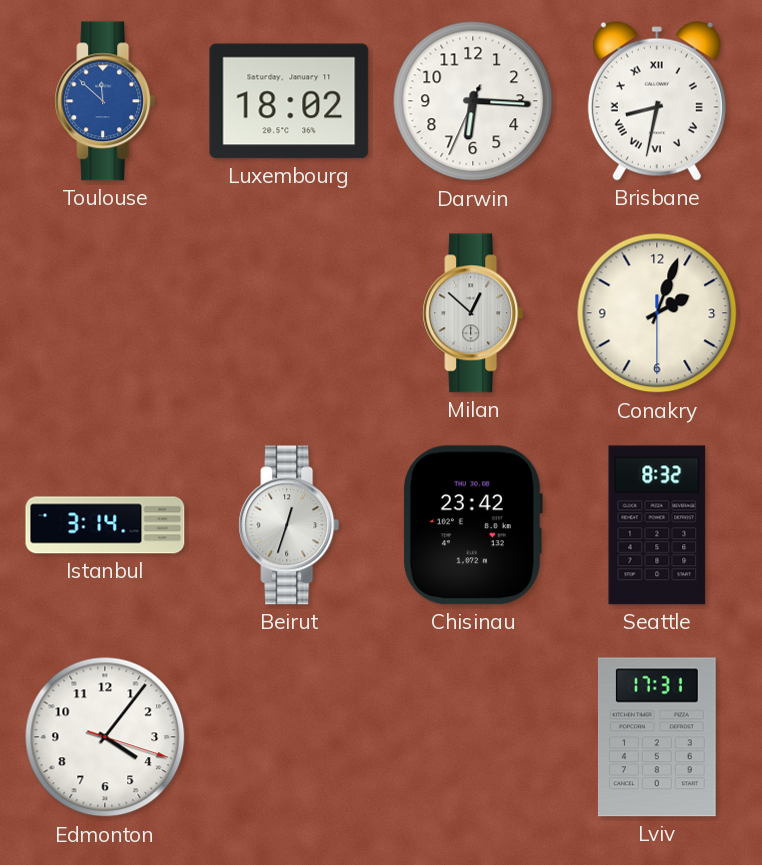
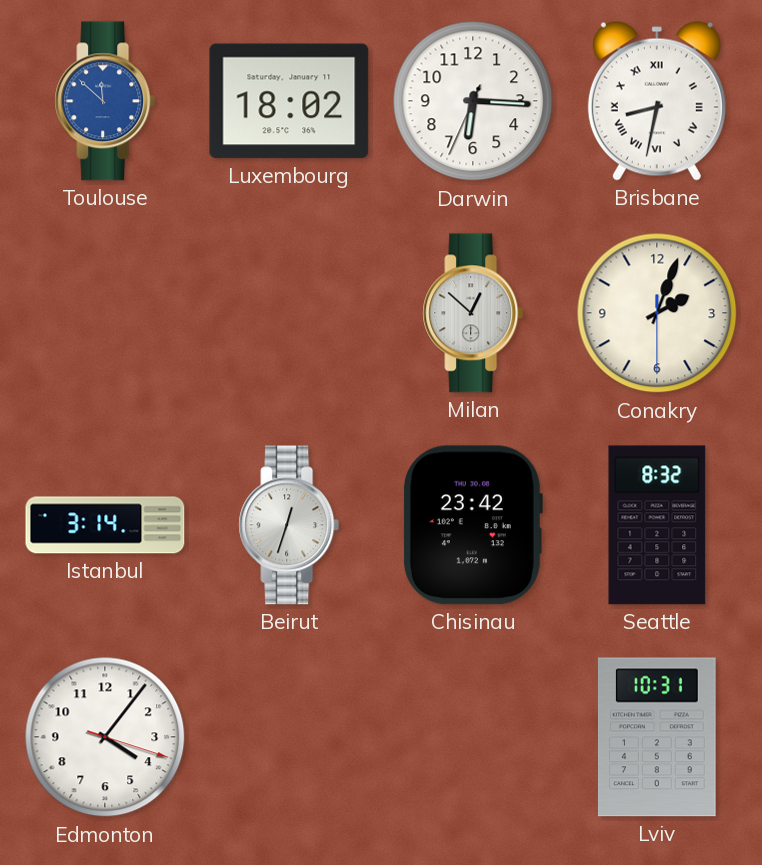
Lviv: 17:31 -> 10:31
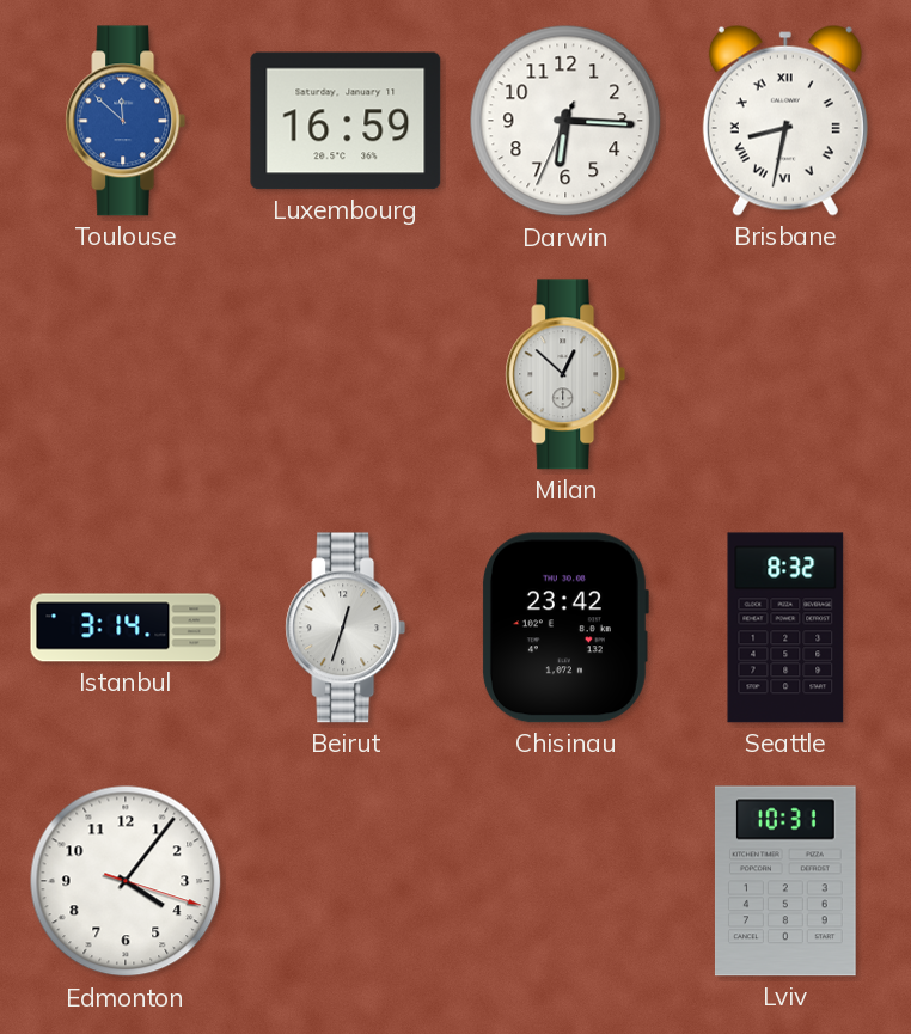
Luxembourg: 18:02 -> 16:59
Conakry: 2:03 -> none
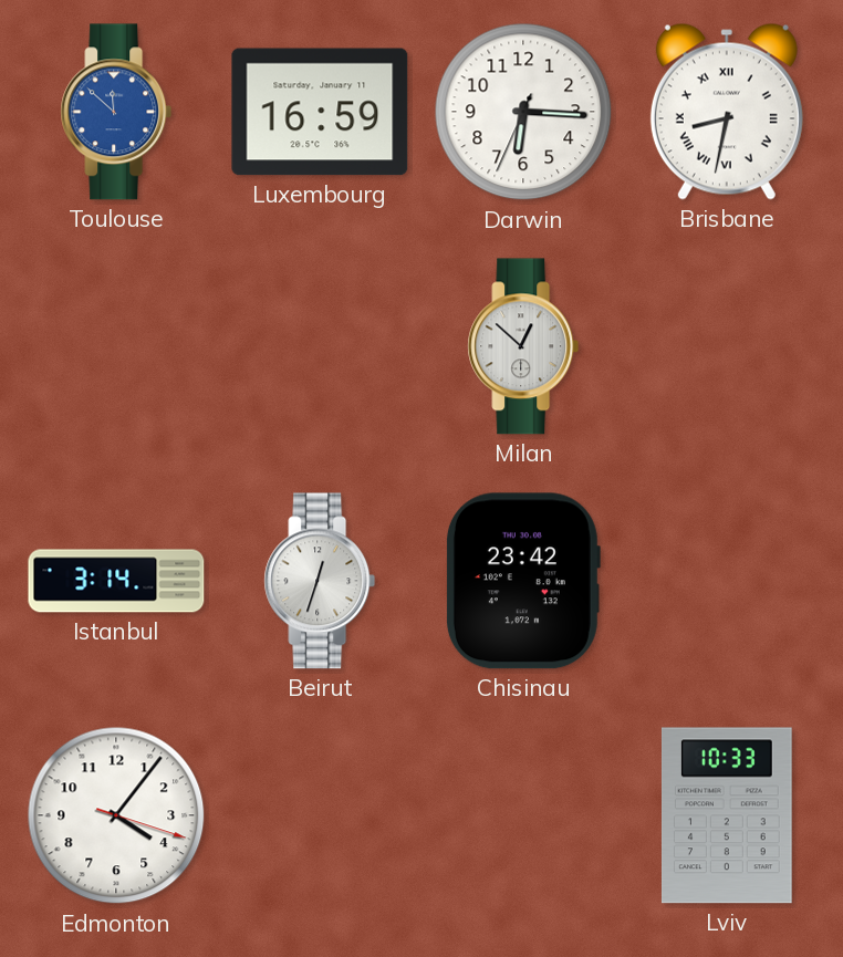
Seattle: 8:32 -> none
Lviv: 10:31 -> 10:33
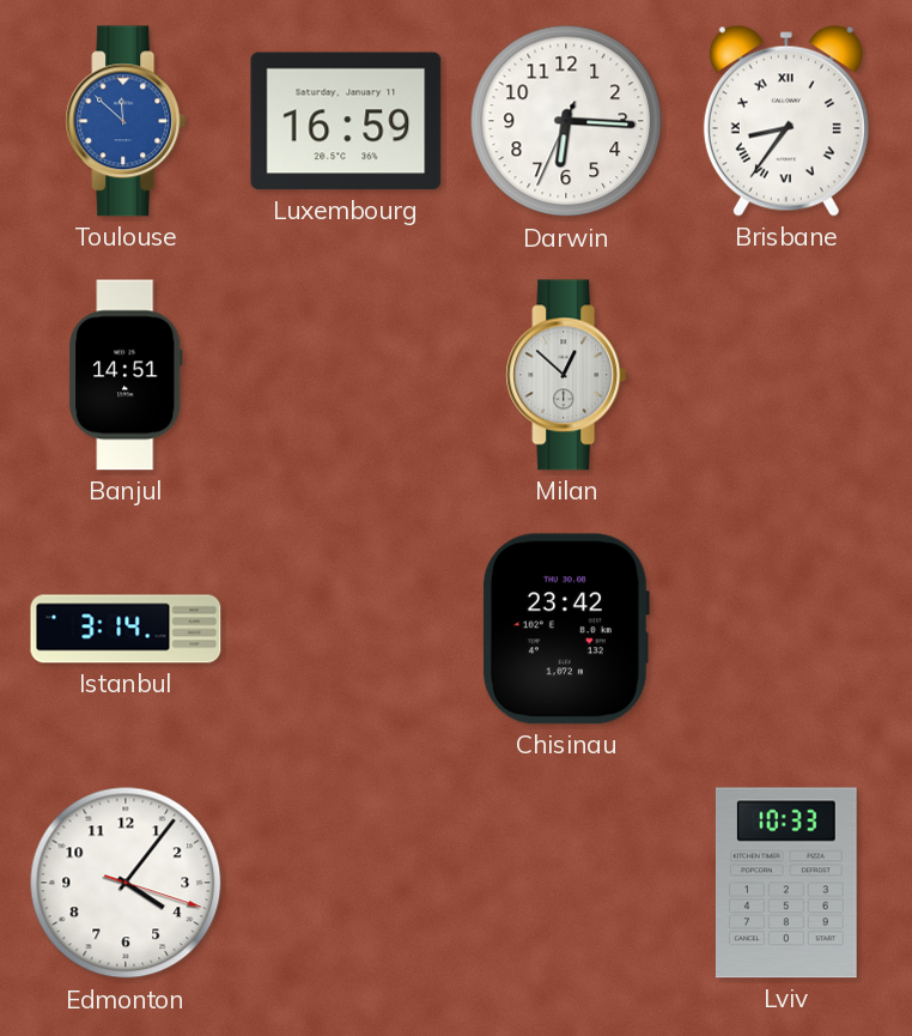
Brisbane: 8:32 -> 8:36
Banjul: none -> 14:51
Beirut: 12:33 -> none
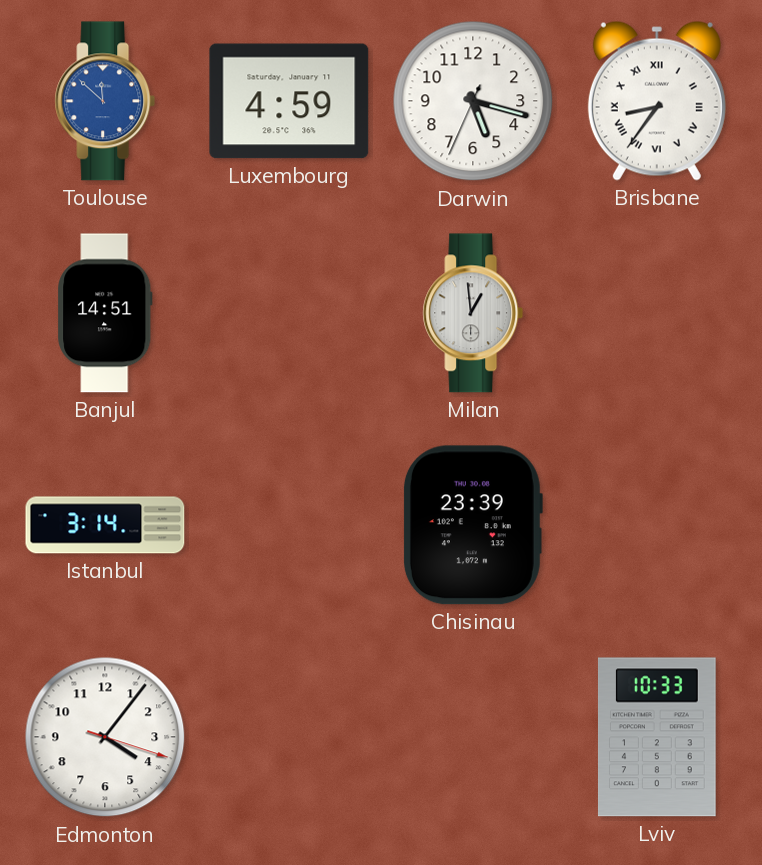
Luxembourg: 16:59 -> 4:59
Darwin: 6:15 -> 5:17
Milan: 12:52 -> 12:59
Chisinau: 23:42 -> 23:39
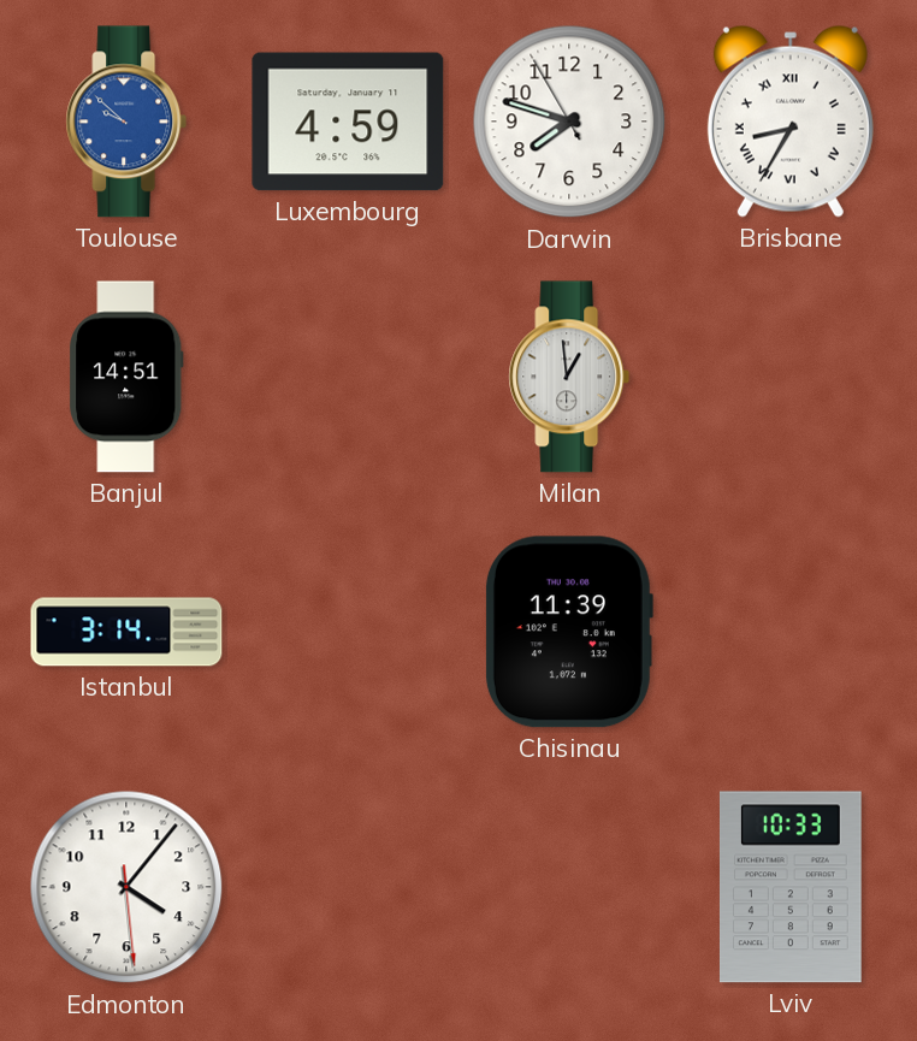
Toulouse: 11:52 -> 9:52
Darwin: 5:17 -> 7:47
Brisbane: 8:36 -> 8:35
Chisinau: 23:39 -> 11:39
Edmonton: 4:06:18 -> 4:06:29
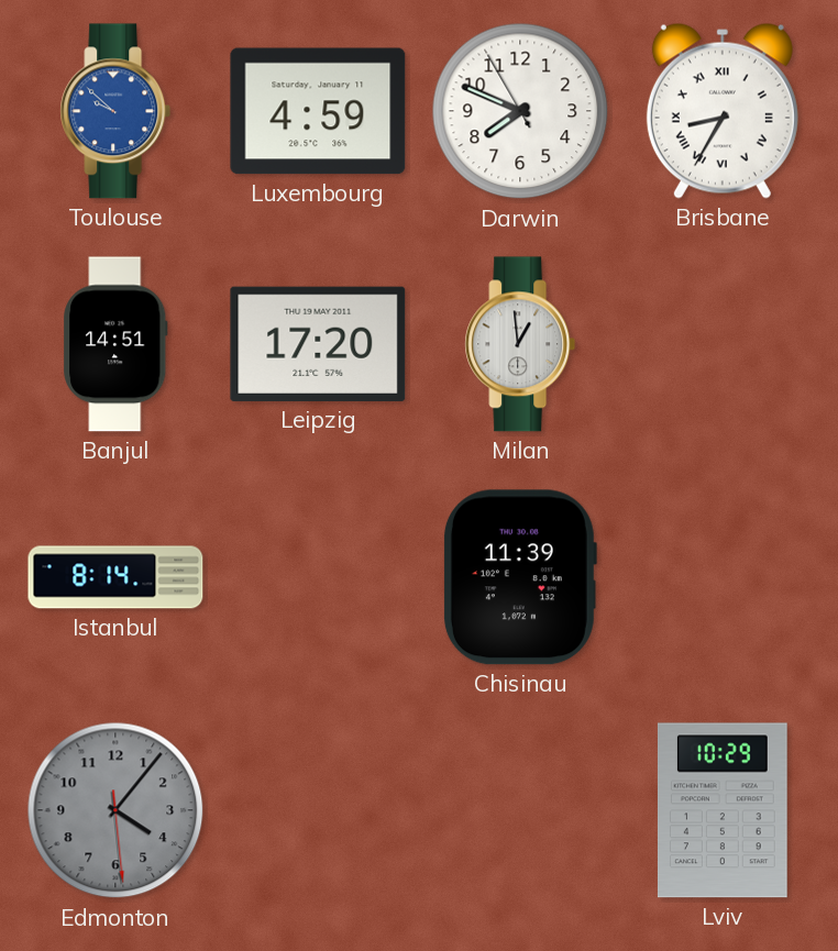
Darwin: 7:47 -> 7:48
Leipzig: none -> 17:20
Istanbul: 3:14 -> 8:14
Edmonton dial: white -> grey
Lviv: 10:33 -> 10:29
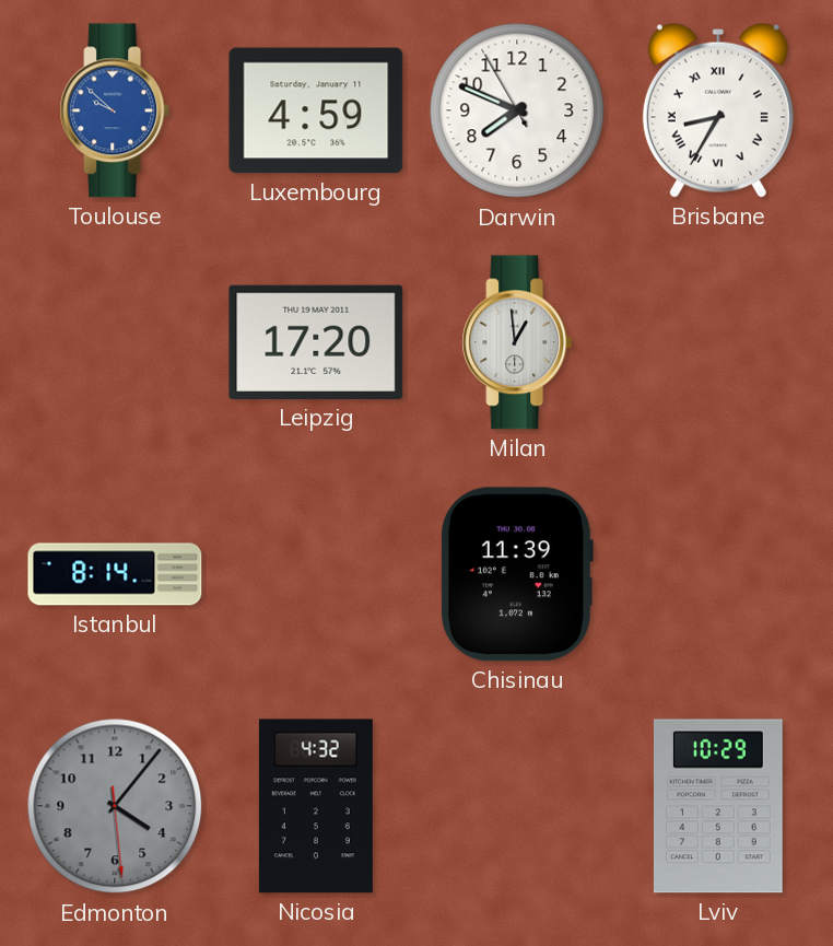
Banjul: 14:51 -> none
Nicosia: none -> 4:32
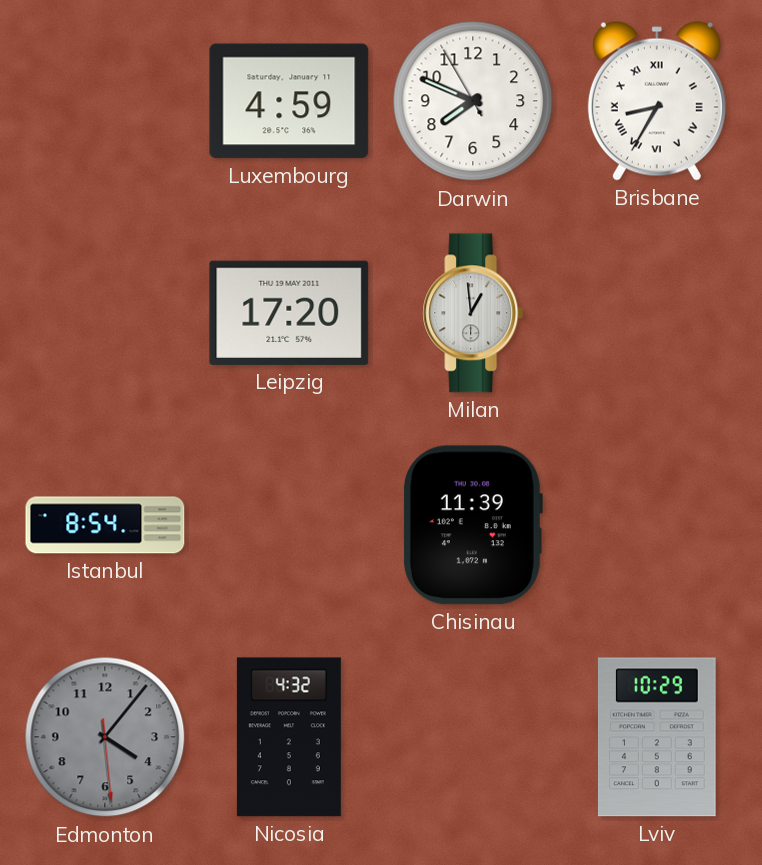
Toulouse: 9:52 -> none
Istanbul: 8:14 -> 8:54
